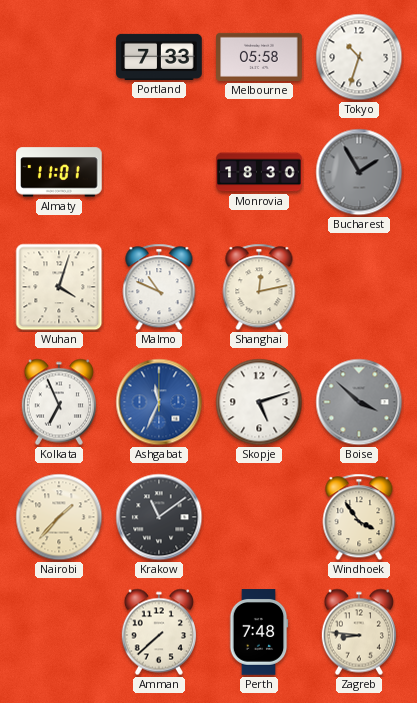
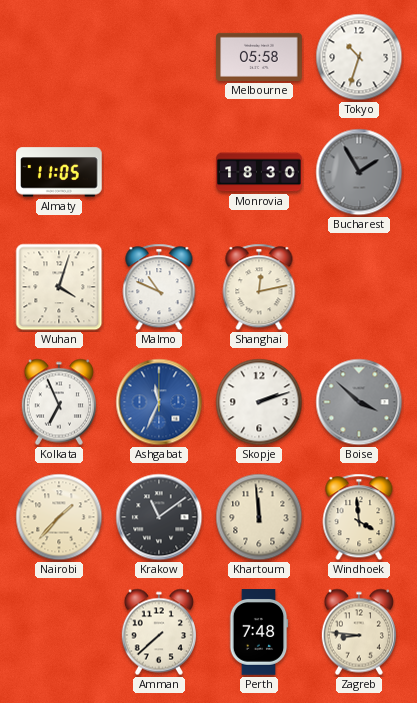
Portland: 7:33 -> none
Almaty: 11:01 -> 11:05
Skopje: 5:12 -> 2:12
Khartoum: none -> 11:59
Windhoek: 3:54 -> 3:59
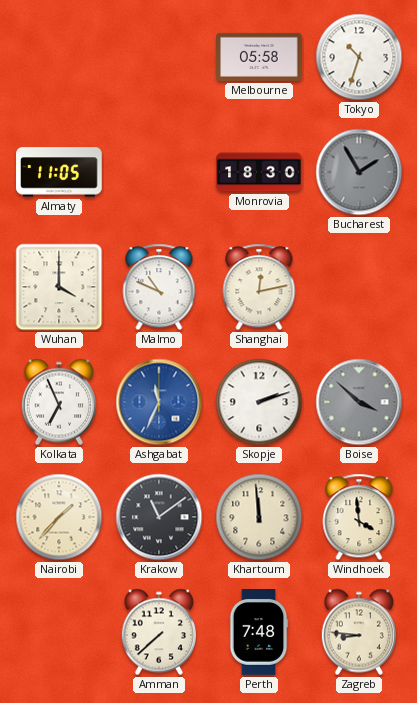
Wuhan: 4:03 -> 4:00
